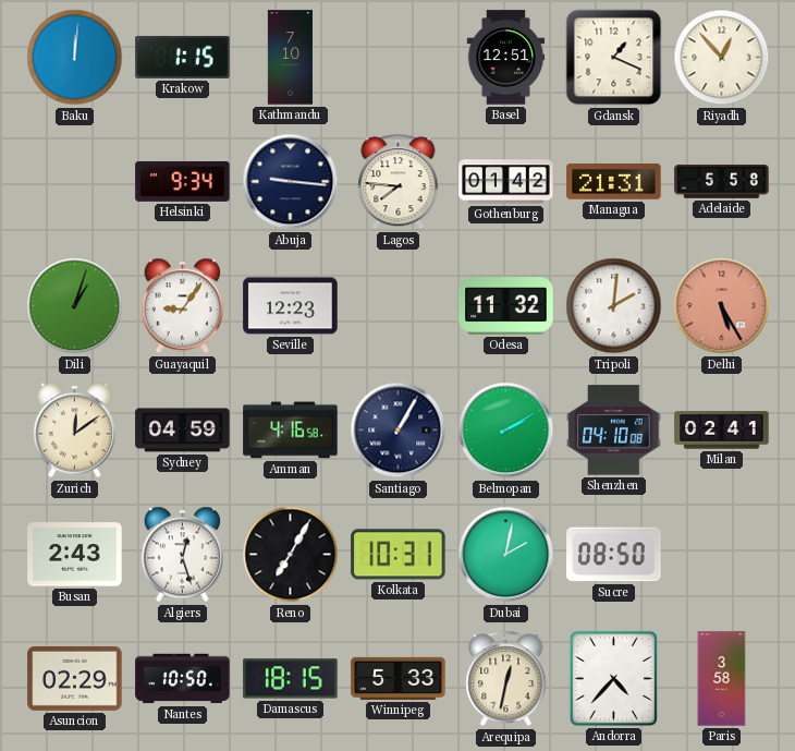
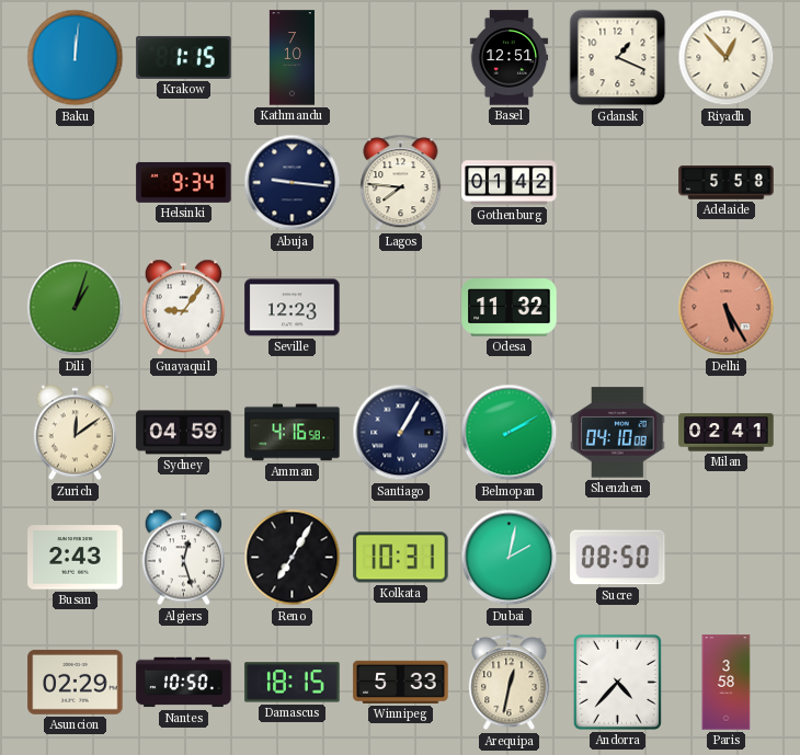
Managua: 21:31 -> none
Tripoli: 2:01 -> none
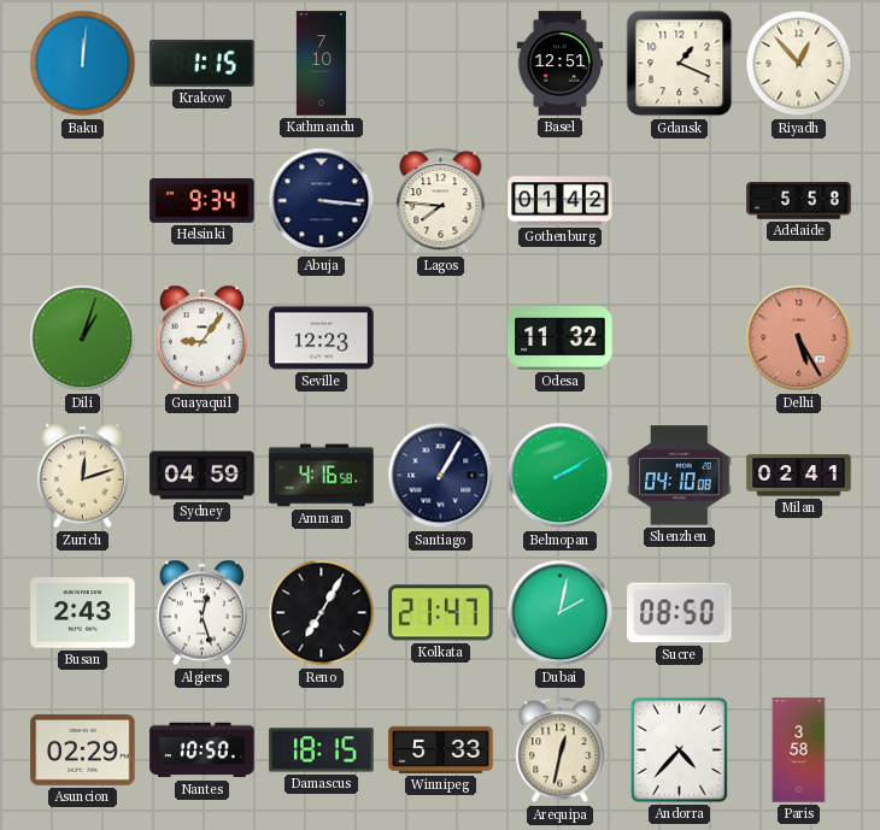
Abuja: 9:16 -> 3:16
Zurich: 12:09 -> 12:12
Kolkata: 10:31 -> 21:47
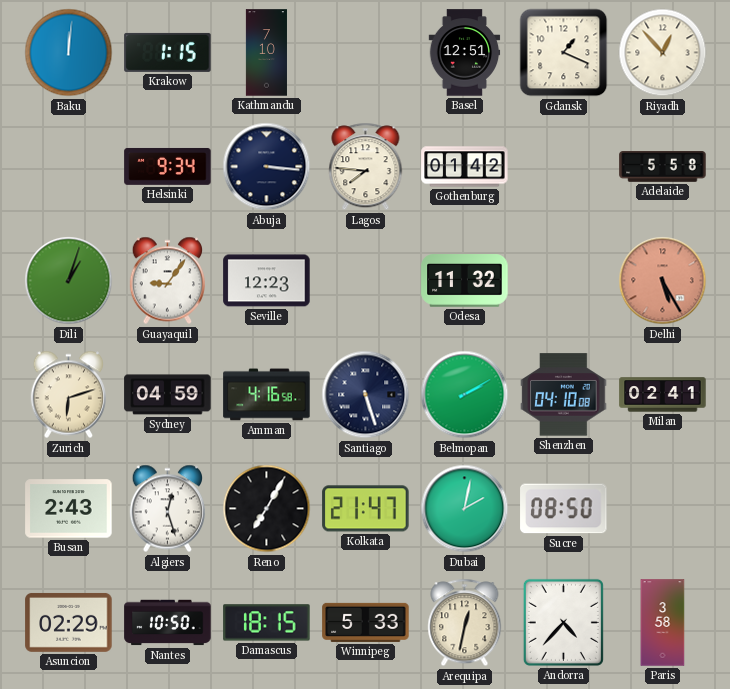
Zurich: 12:12 -> 6:12
Santiago: 1:05 -> 5:27
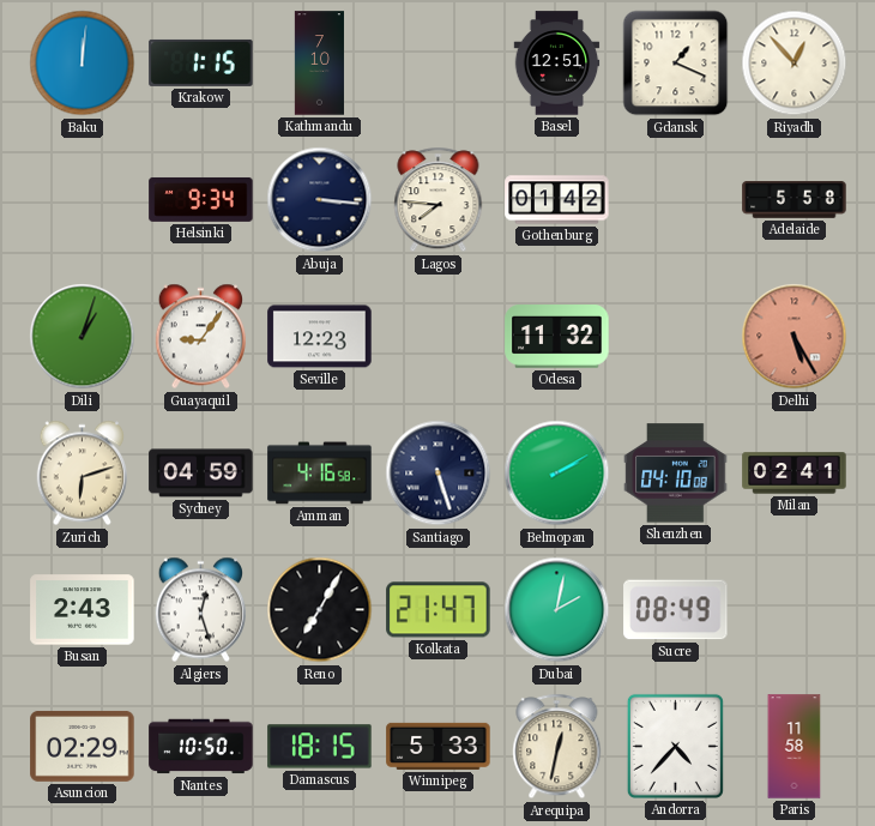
Sucre: 08:50 -> 08:49
Paris: 3:58 -> 11:58
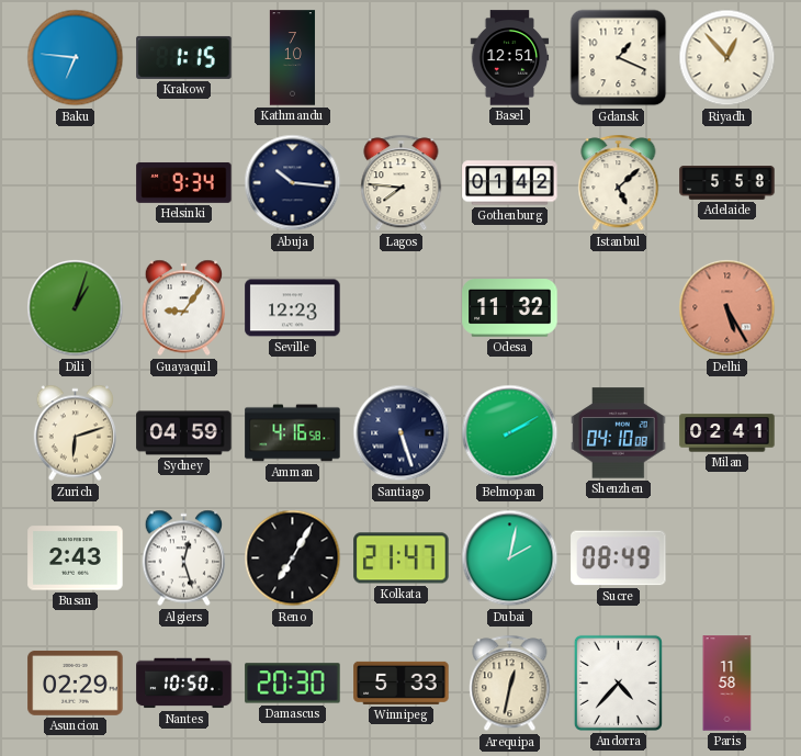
Baku: 12:01 -> 6:46
Abuja: 3:16 -> 10:16
Istanbul: none -> 5:08
Damascus: 18:15 -> 20:30
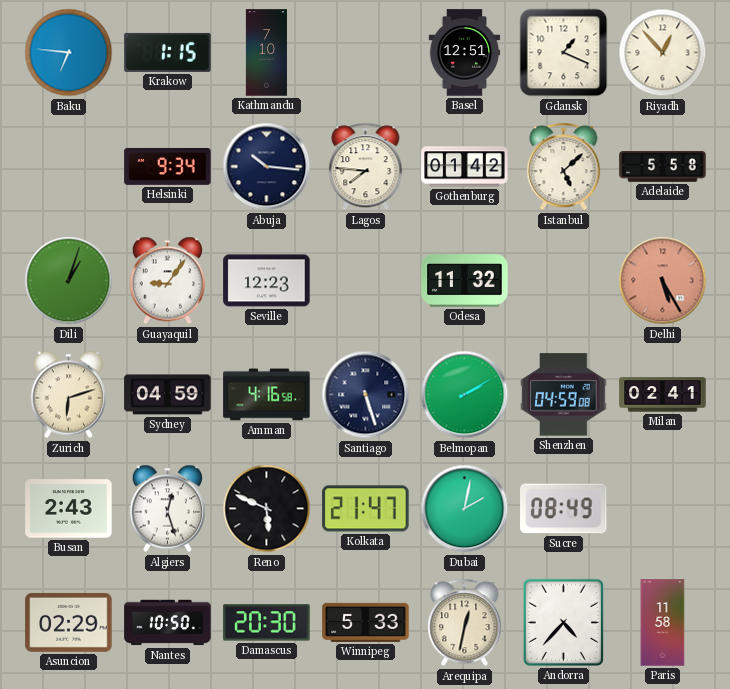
Shenzhen: 04:10 -> 04:59
Reno: 7:05 -> 5:49
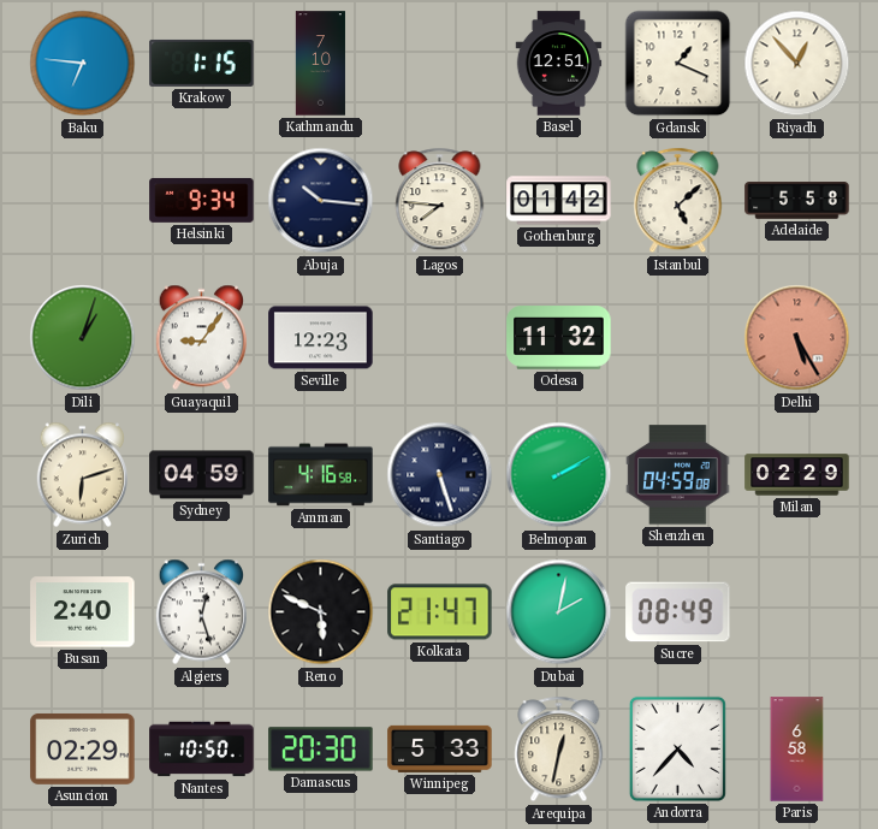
Milan: 02:41 -> 02:29
Busan: 2:43 -> 2:40
Paris: 11:58 -> 6:58
